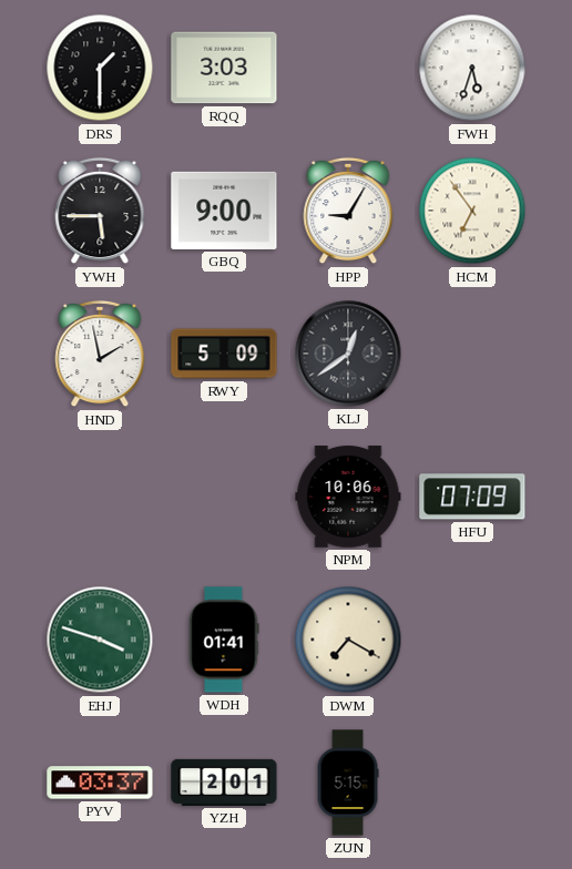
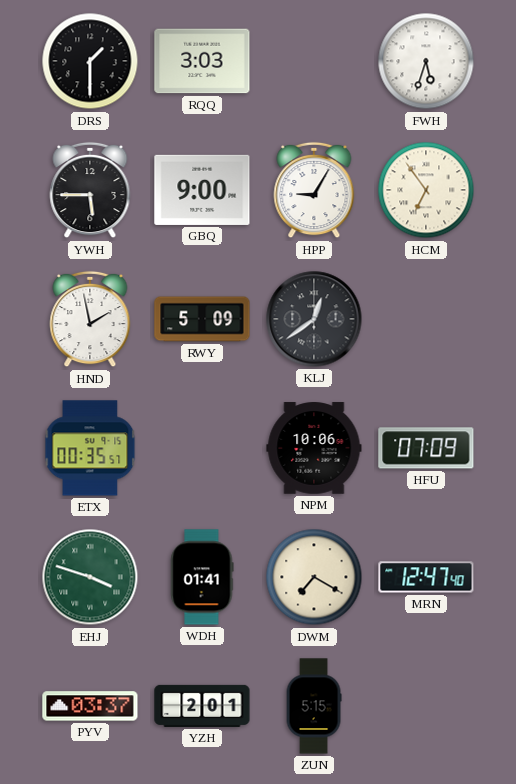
ETX: none -> 00:35
MRN: none -> 12:47
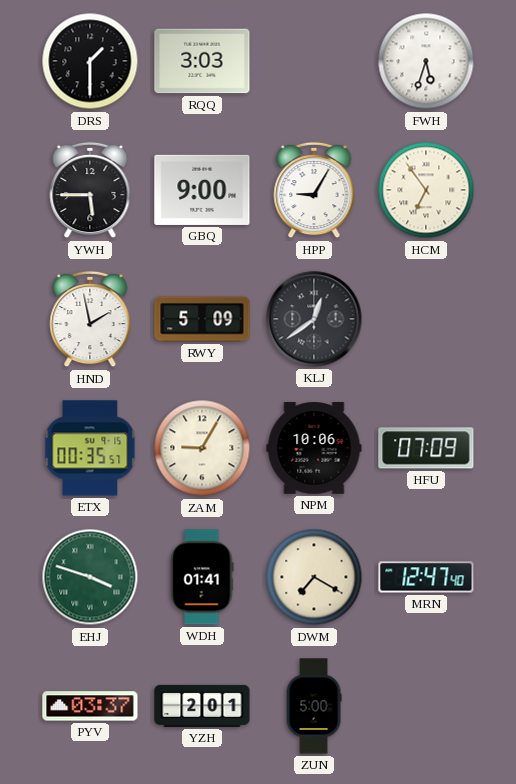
ZAM: none -> 9:05
ZUN: 5:15 -> 5:00
